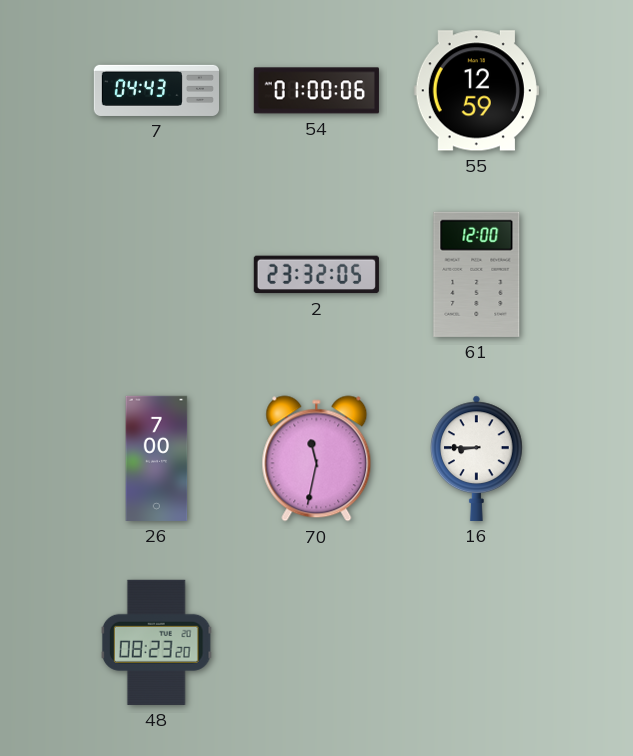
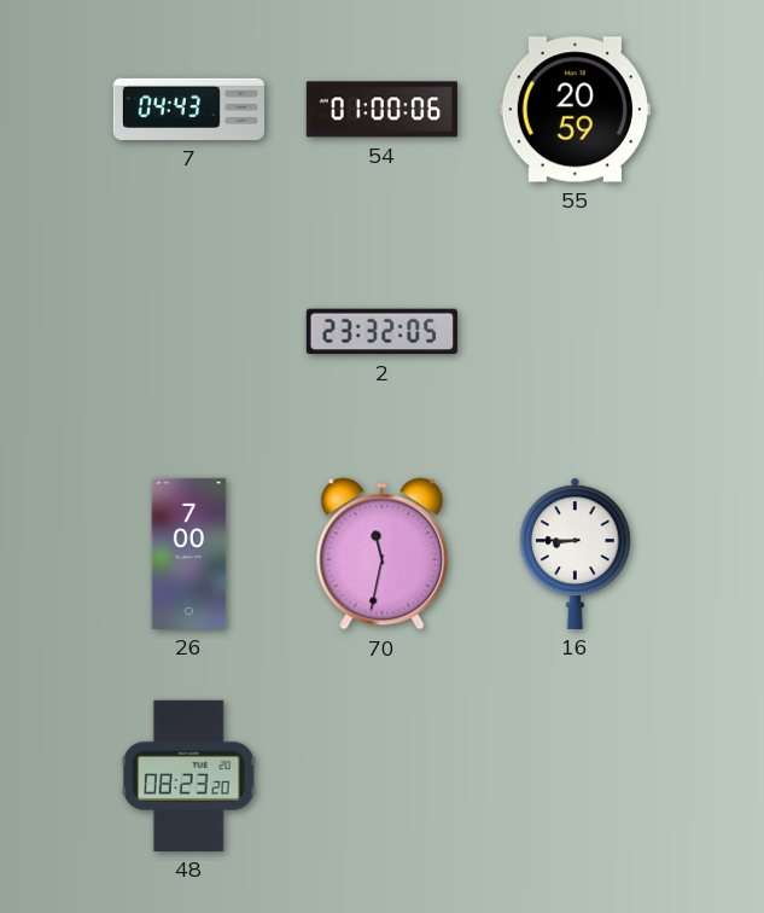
55: 12:59 -> 20:59
61: 12:00 -> none
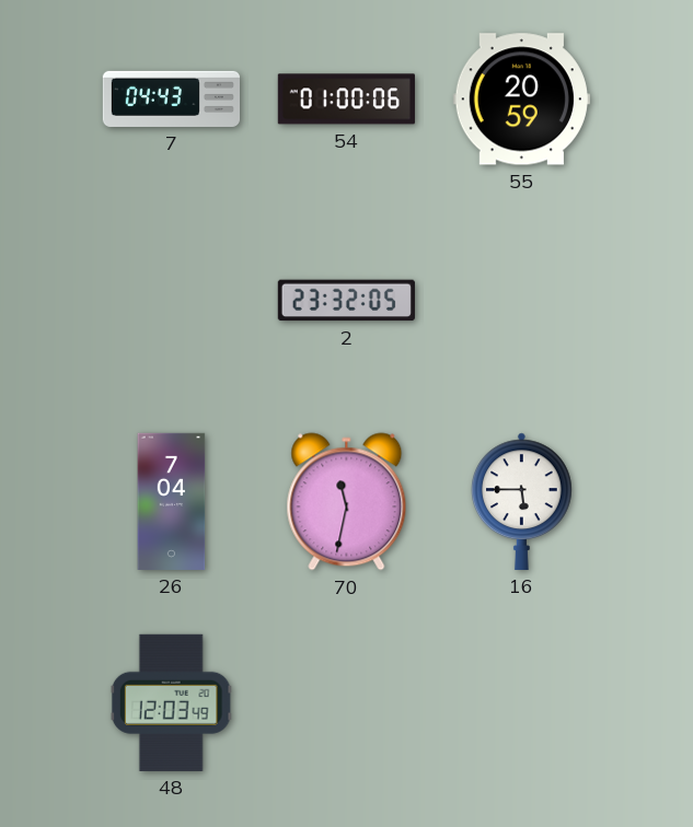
26: 7:00 -> 7:04
16: 8:45 -> 5:45
48: 08:23 -> 12:03
